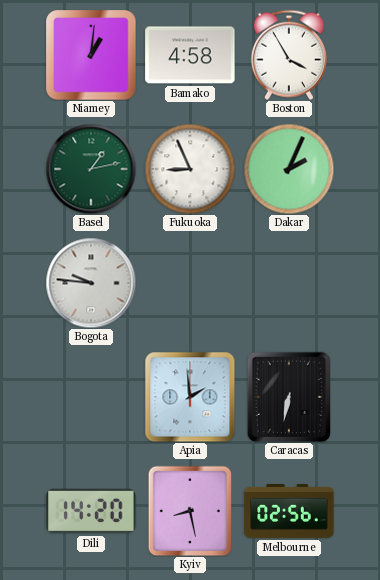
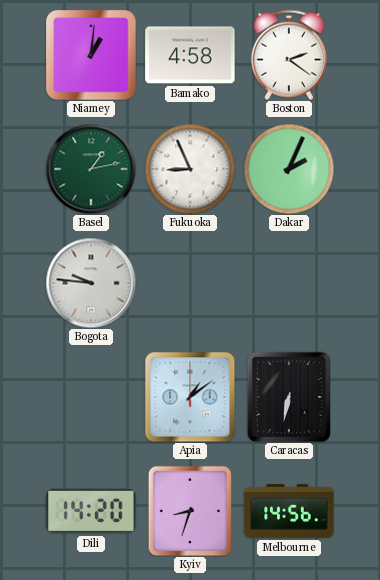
Boston: 3:55 -> 2:21
Apia: 1:59 -> 1:09
Kyiv: 8:28 -> 8:33
Melbourne: 02:56 -> 14:56
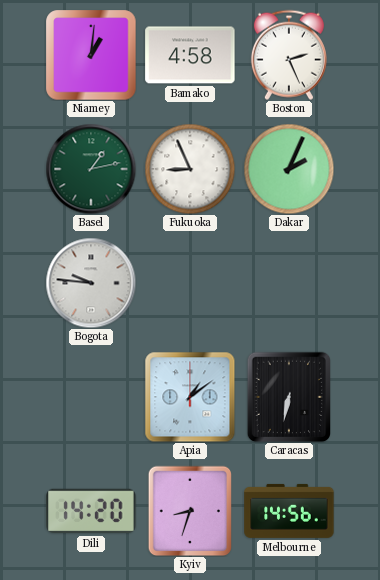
Boston: 2:21 -> 2:26
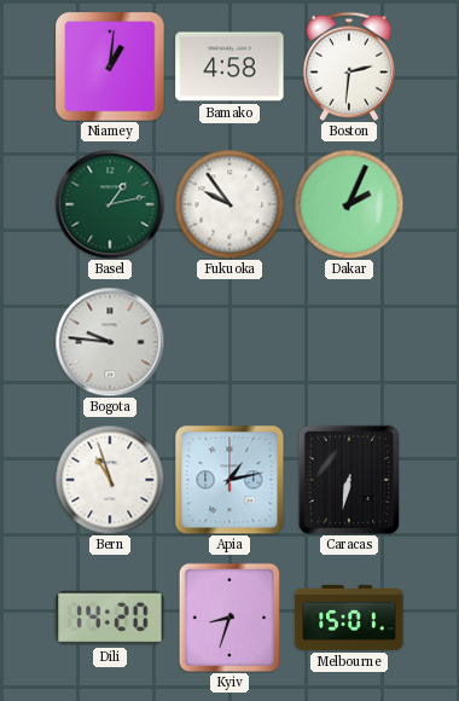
Boston: 2:26 -> 2:31
Fukuoka: 8:56 -> 9:54
Bern: none -> 10:57
Apia: 1:09 -> 1:13
Melbourne: 14:56 -> 15:01
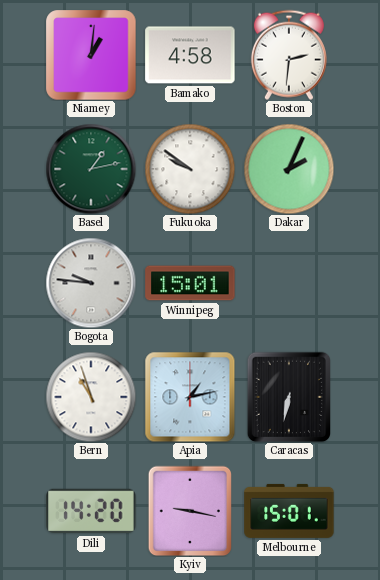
Fukuoka: 9:54 -> 9:51
Winnipeg: none -> 15:01
Kyiv: 8:33 -> 9:17
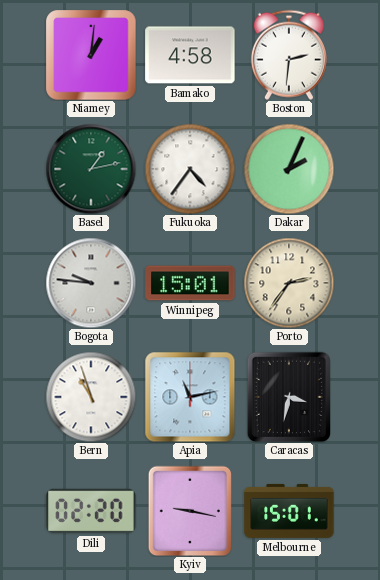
Fukuoka: 9:51 -> 4:36
Porto: none -> 2:36
Apia: 1:13 -> 11:13
Caracas: 6:32 -> 3:32
Dili: 14:20 -> 02:20
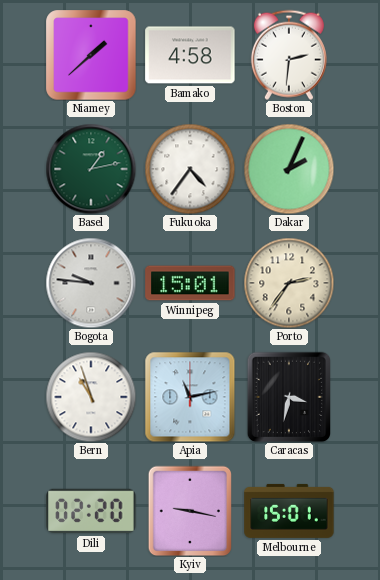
Niamey: 1:01 -> 1:38
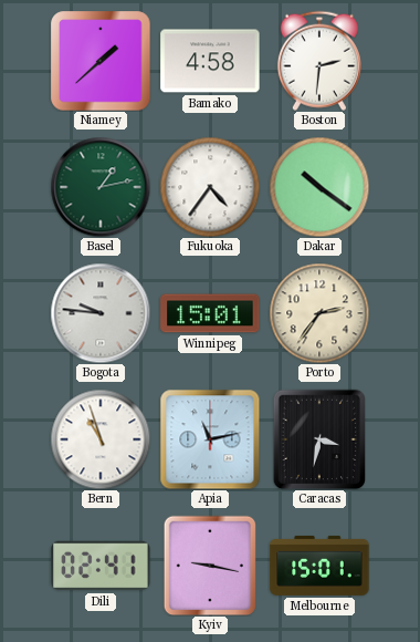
Dakar: 2:04 -> 10:21
Dili: 02:20 -> 02:41
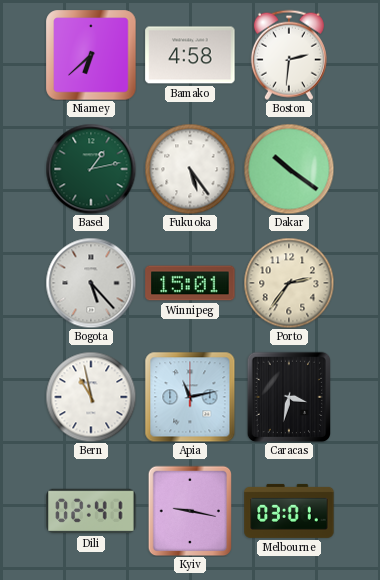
Niamey: 1:38 -> 6:38
Fukuoka: 4:36 -> 5:24
Bogota: 9:46 -> 5:23
Bern: 10:57 -> 10:58
Melbourne: 15:01 -> 03:01
